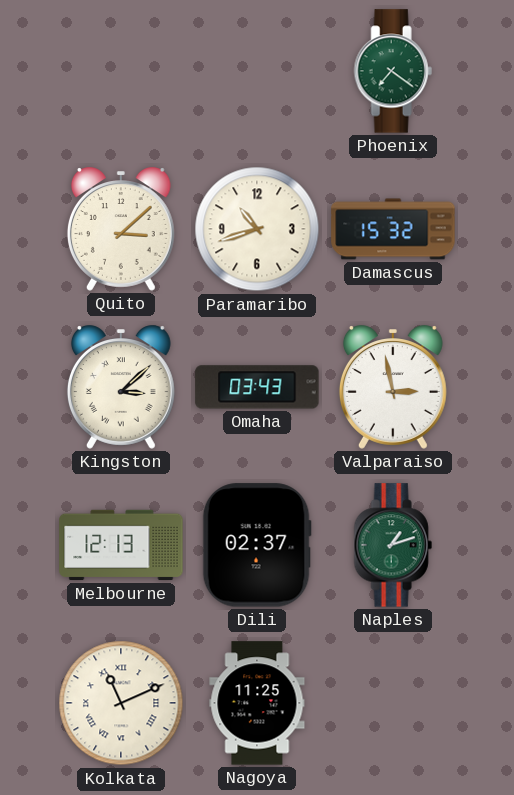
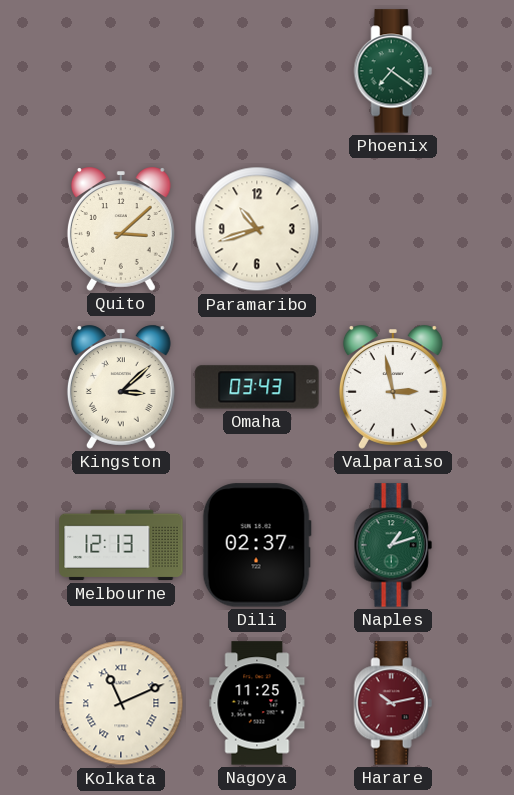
Damascus: 15:32 -> none
Harare: none -> 10:13
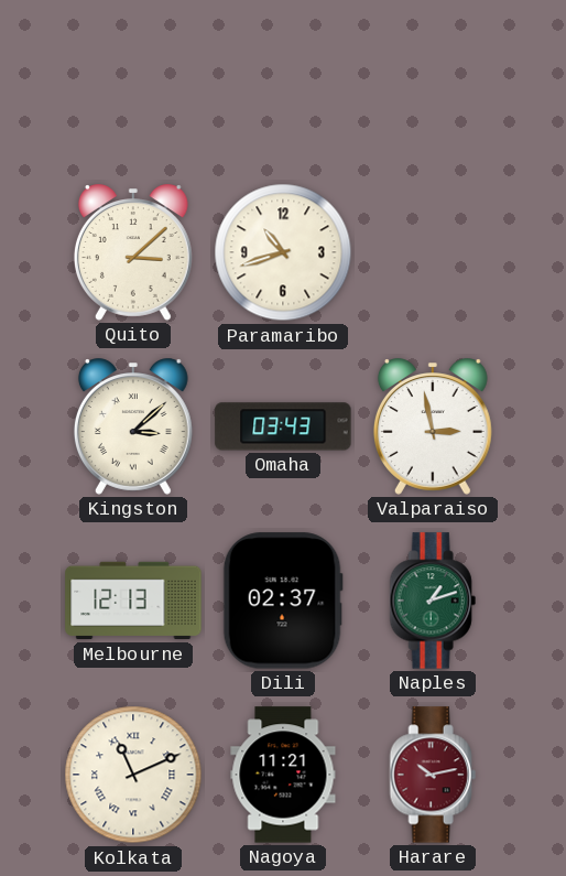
Phoenix: 7:21 -> none
Nagoya: 11:25 -> 11:21
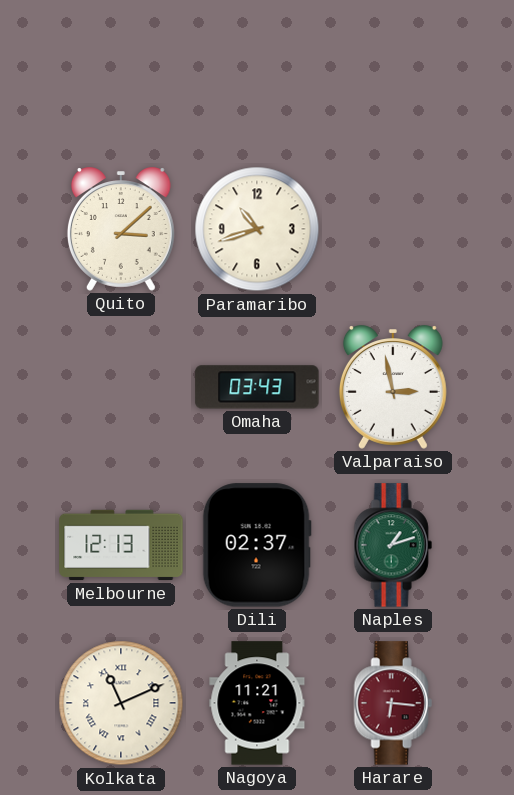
Kingston: 3:08 -> none
Harare: 10:13 -> 6:16
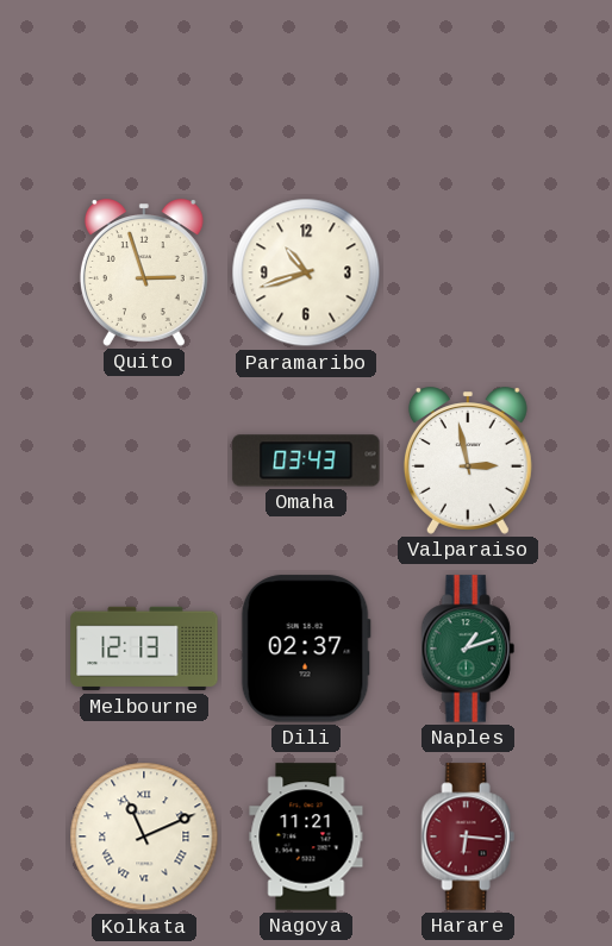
Quito: 3:08 -> 2:57
